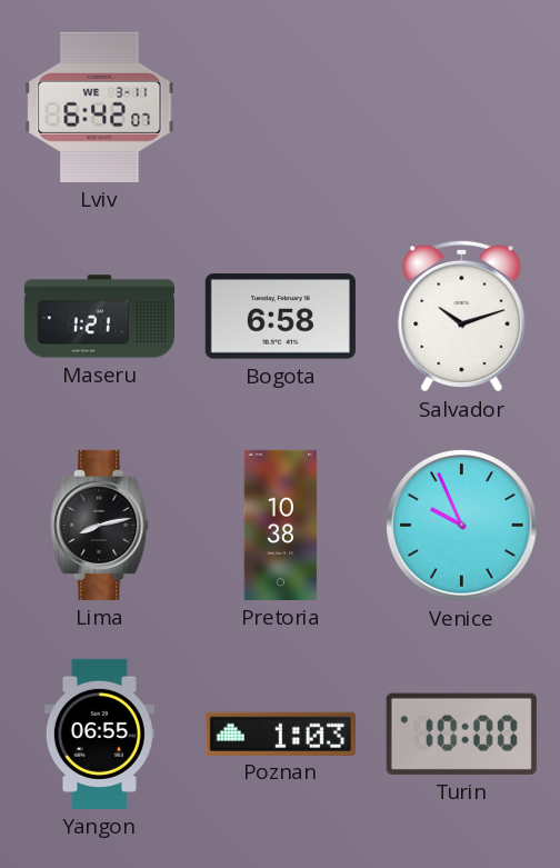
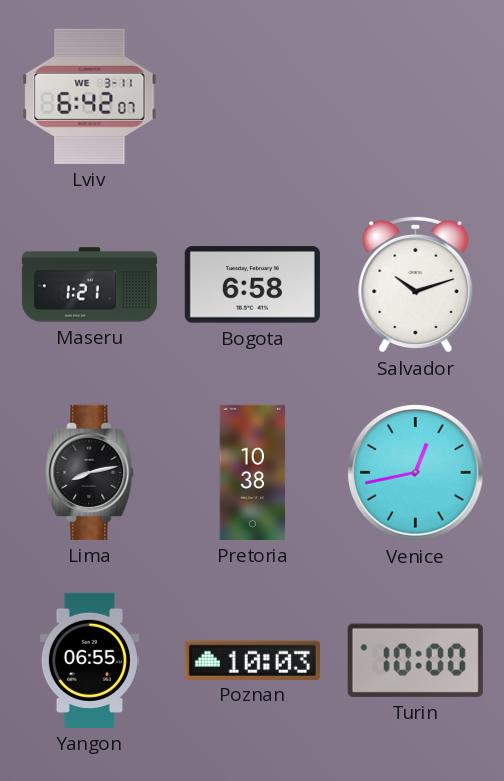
Venice: 9:56 -> 12:43
Poznan: 1:03 -> 10:03
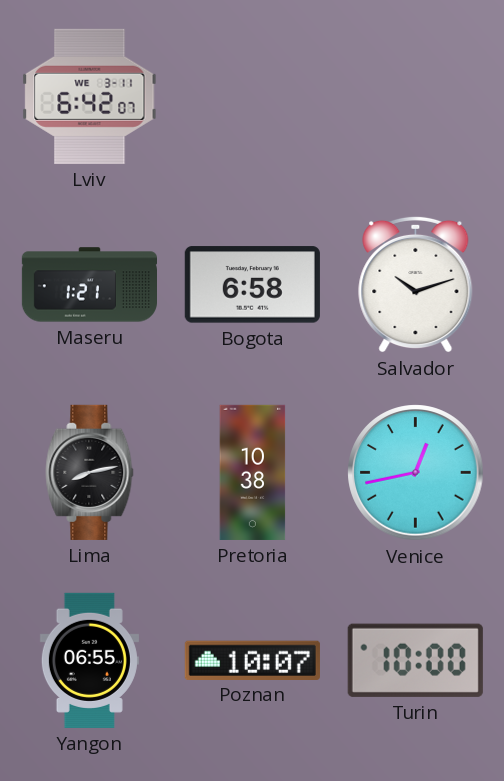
Poznan: 10:03 -> 10:07
